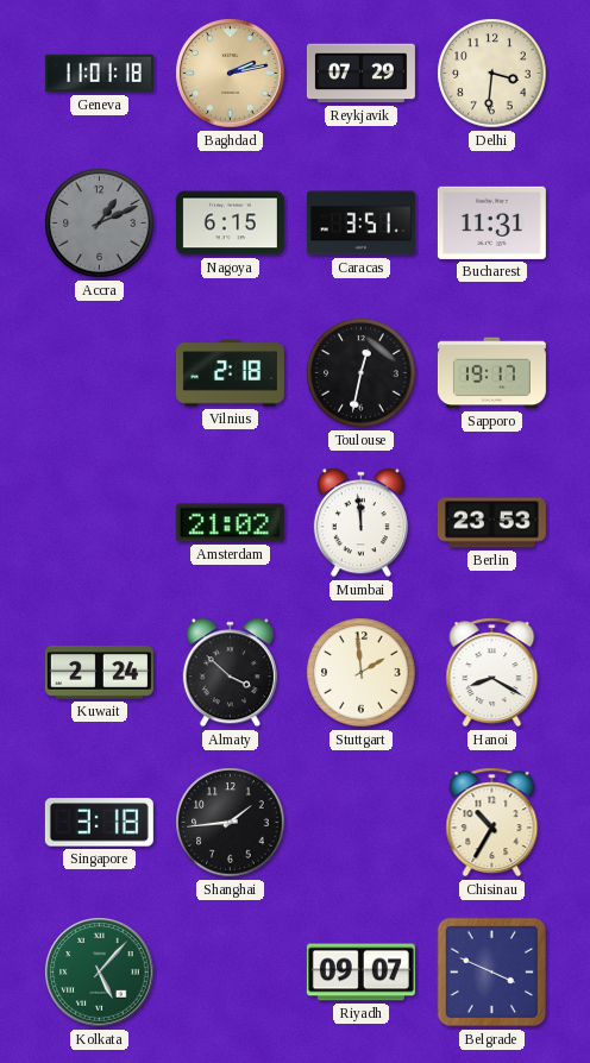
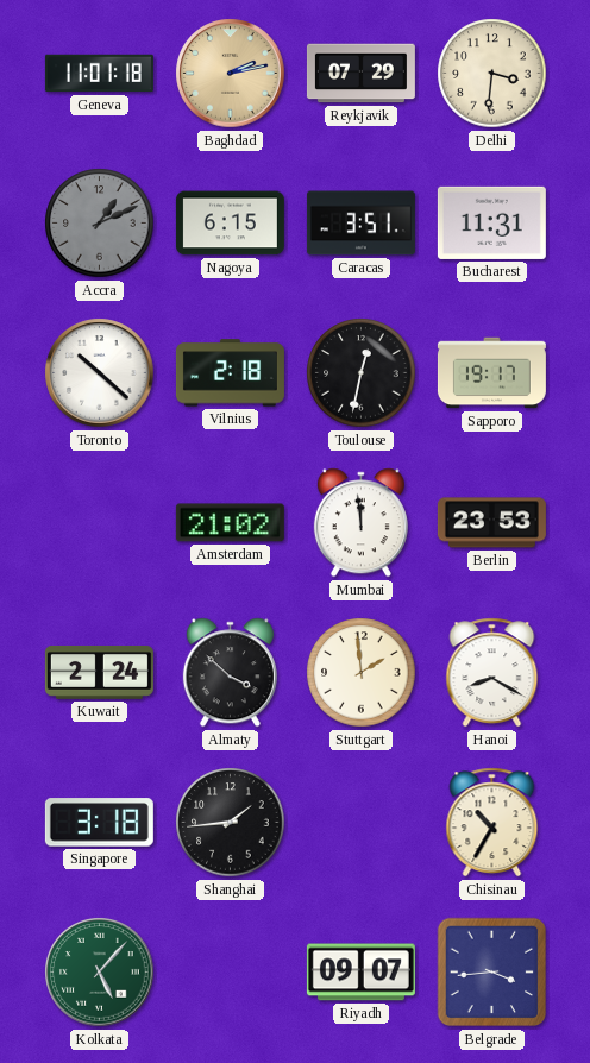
Toronto: none -> 10:22
Belgrade: 3:49 -> 3:44
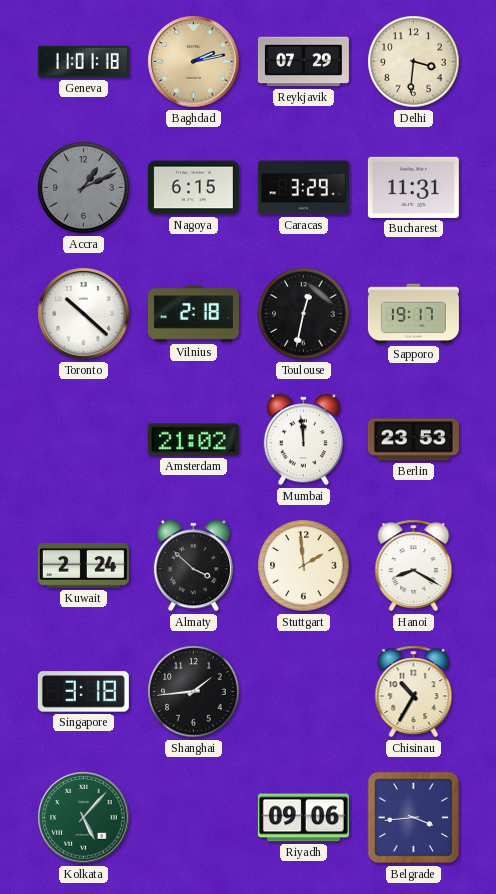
Caracas: 3:51 -> 3:29
Riyadh: 09:07 -> 09:06
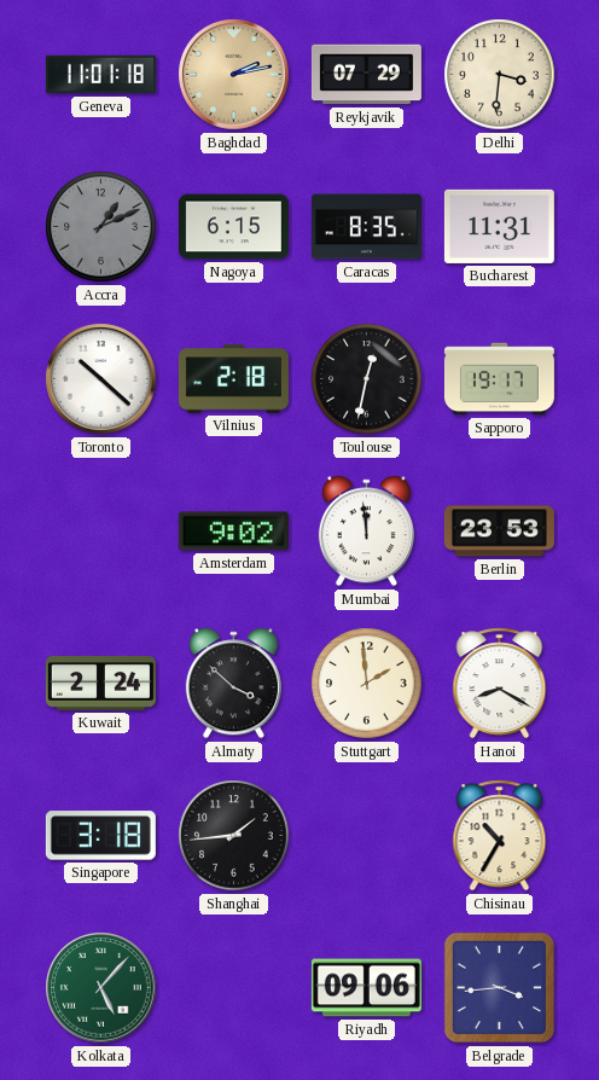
Caracas: 3:29 -> 8:35
Amsterdam: 21:02 -> 9:02
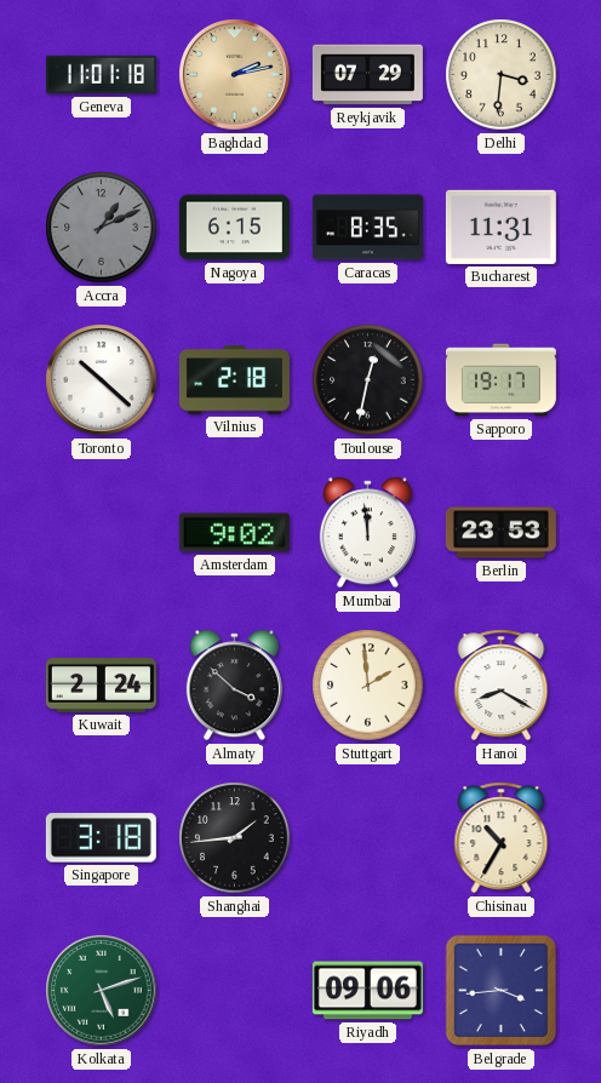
Kolkata: 5:07 -> 5:12
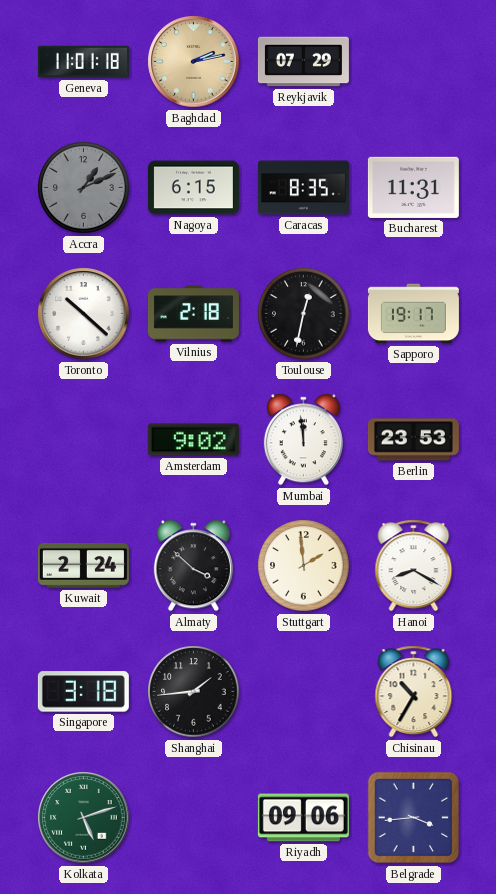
Delhi: 3:31 -> none
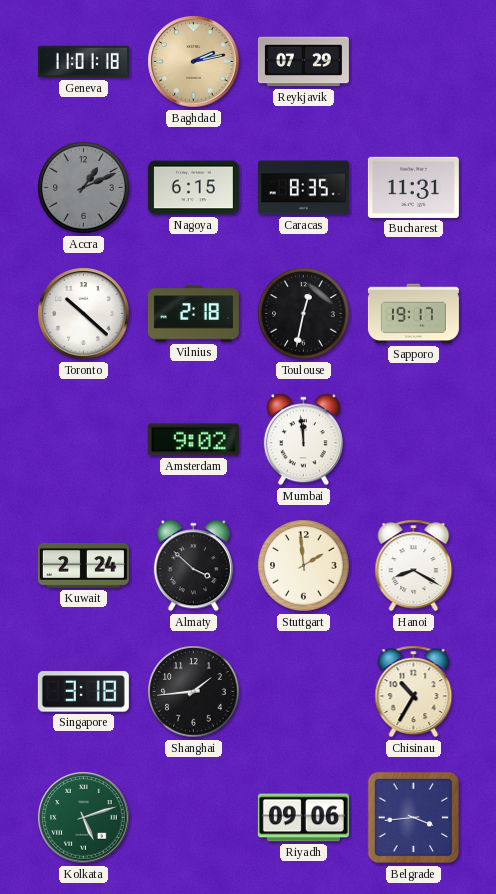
Berlin: 23:53 -> none
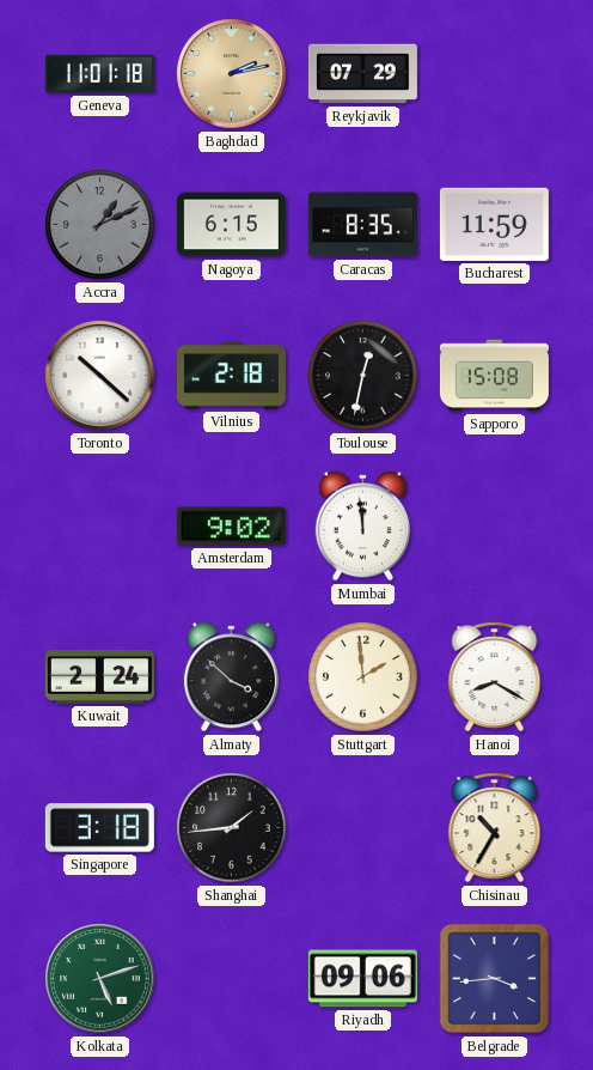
Bucharest: 11:31 -> 11:59
Sapporo: 19:17 -> 15:08
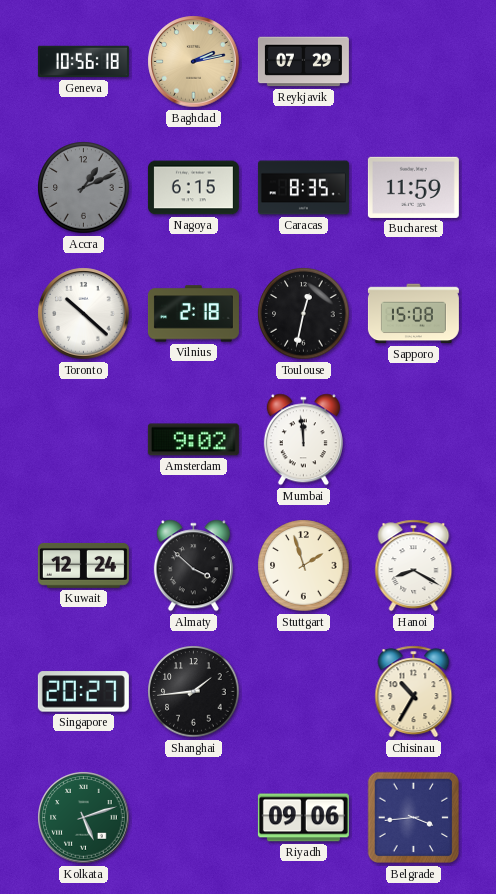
Geneva: 11:01 -> 10:56
Kuwait: 2:24 -> 12:24
Stuttgart: 1:59 -> 1:57
Singapore: 3:18 -> 20:27
